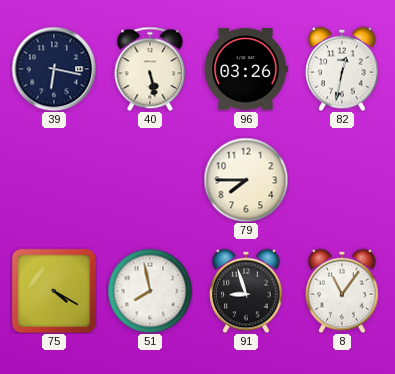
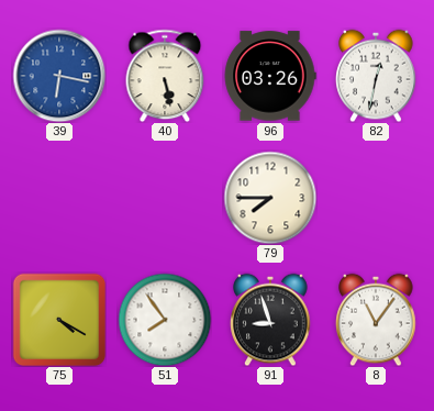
39 dial: navy -> blue
51: 7:58 -> 7:54
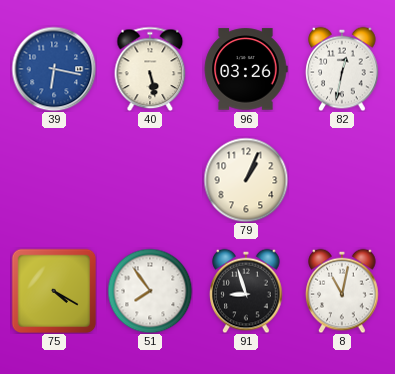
79: 7:45 -> 1:04
8: 11:06 -> 11:02
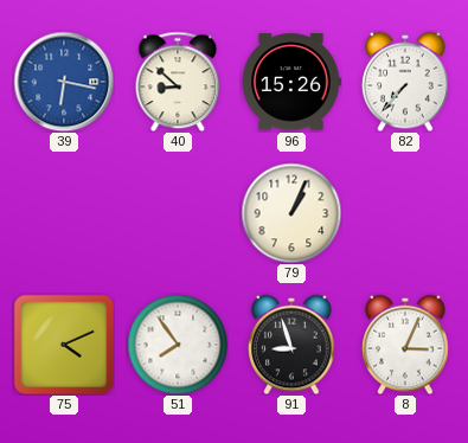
40: 5:28 -> 8:52
96: 03:26 -> 15:26
82: 12:32 -> 7:37
75: 4:20 -> 4:11
8: 11:02 -> 3:04
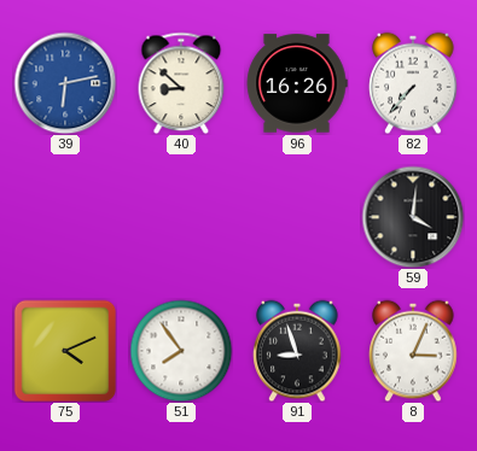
39: 6:17 -> 6:13
96: 15:26 -> 16:26
79: 1:04 -> none
59: none -> 4:01
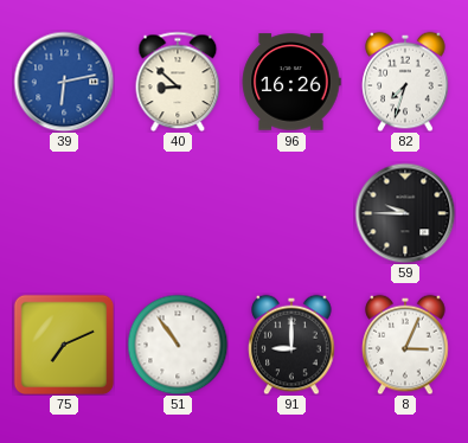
82: 7:37 -> 7:33
59: 4:01 -> 9:45
75: 4:11 -> 7:11
51: 7:54 -> 10:54
91: 8:57 -> 9:00
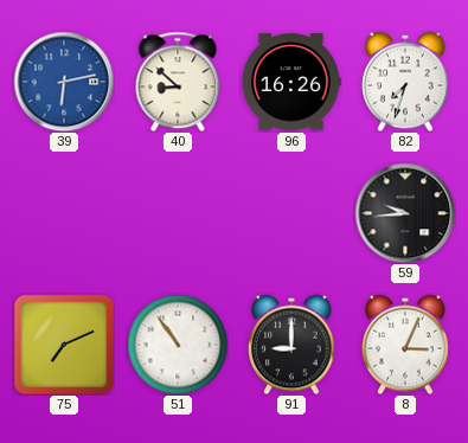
59: 9:45 -> 9:44
